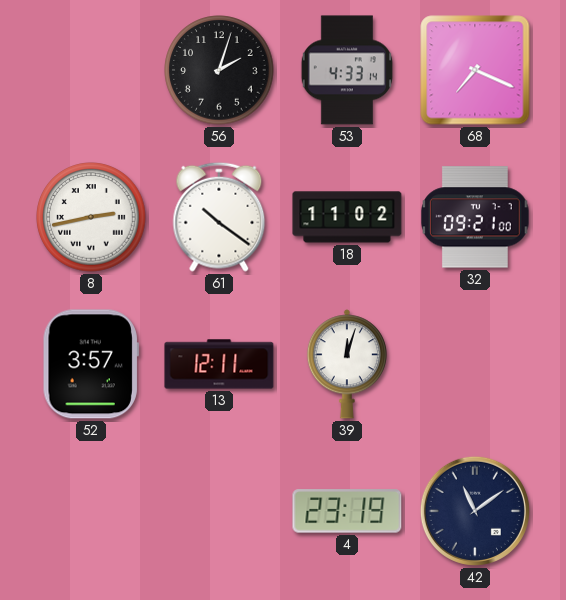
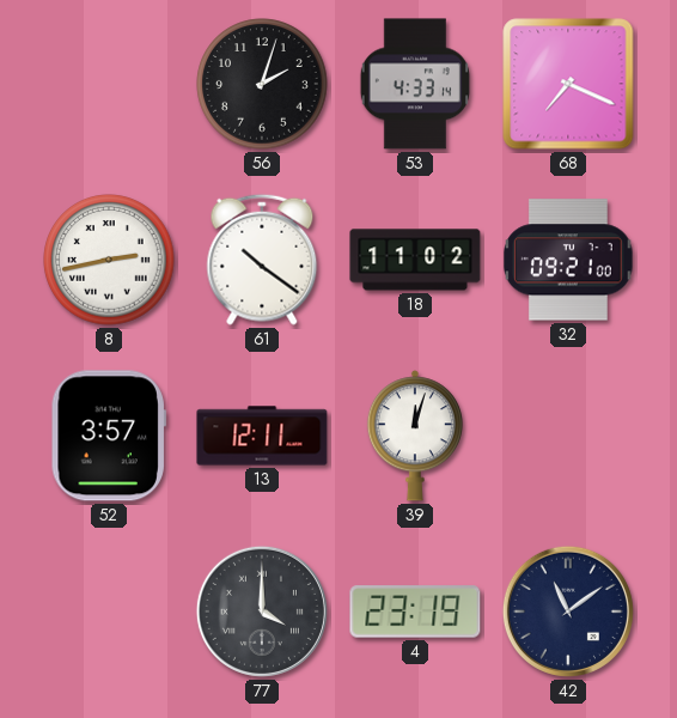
77: none -> 4:00
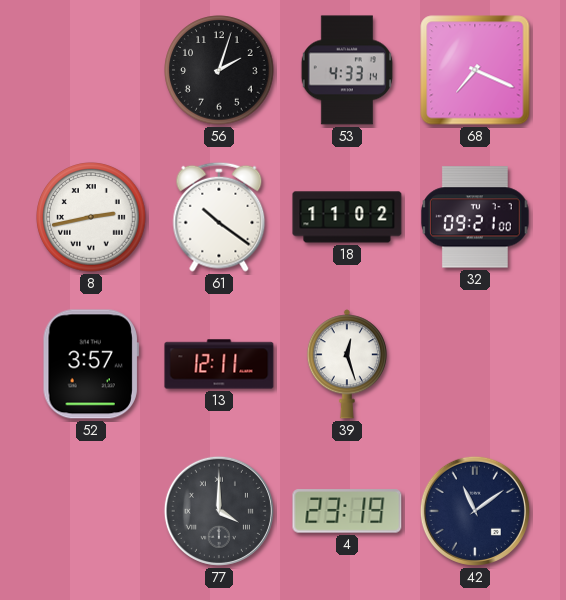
39: 12:03 -> 12:27
